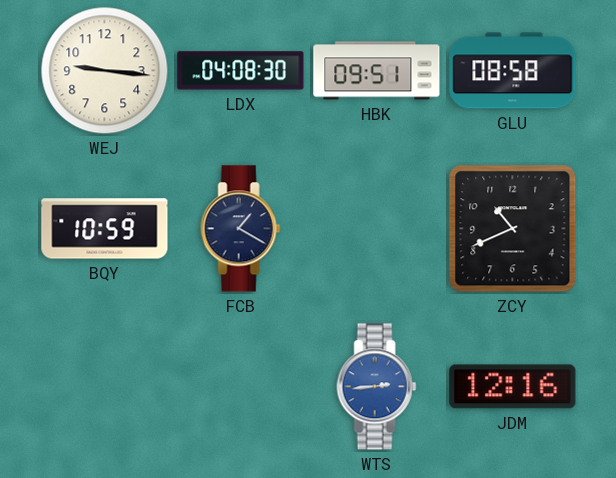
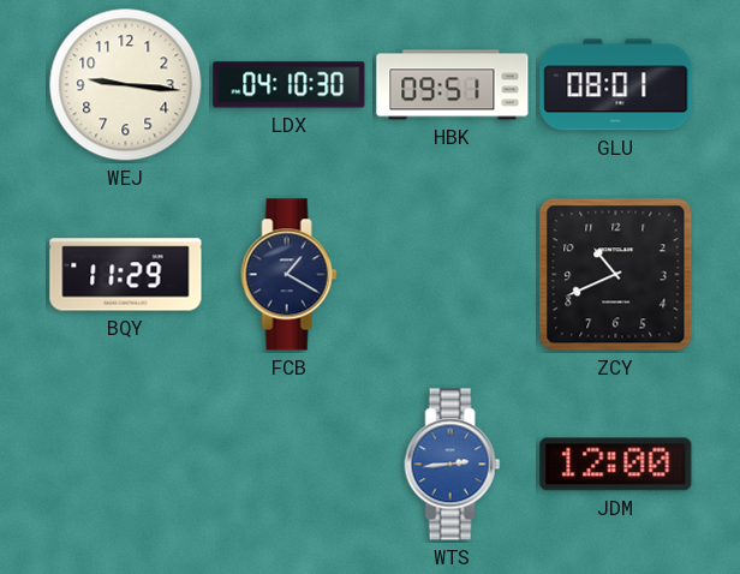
LDX: 04:08 -> 04:10
GLU: 08:58 -> 08:01
BQY: 10:59 -> 11:29
JDM: 12:16 -> 12:00
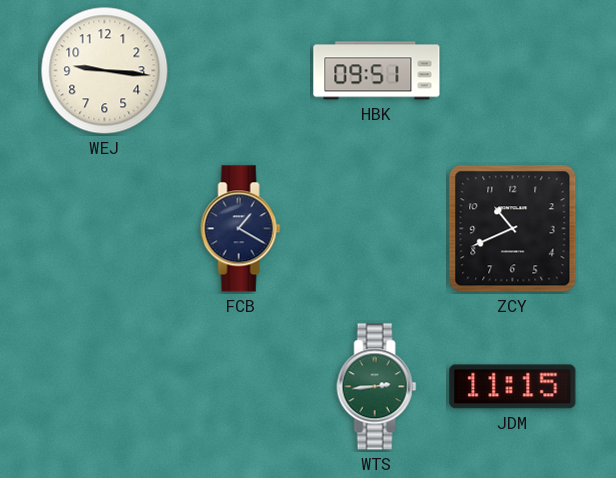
LDX: 04:10 -> none
GLU: 08:01 -> none
BQY: 11:29 -> none
WTS dial: blue -> green
JDM: 12:00 -> 11:15
